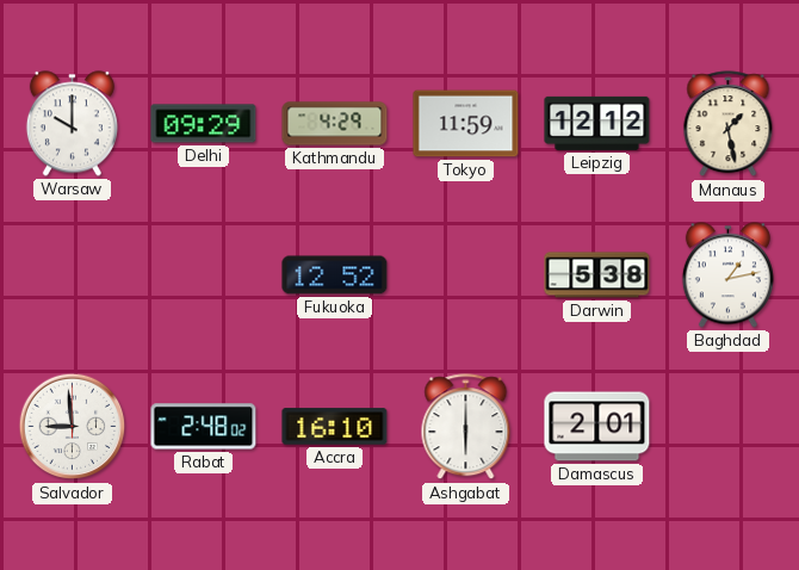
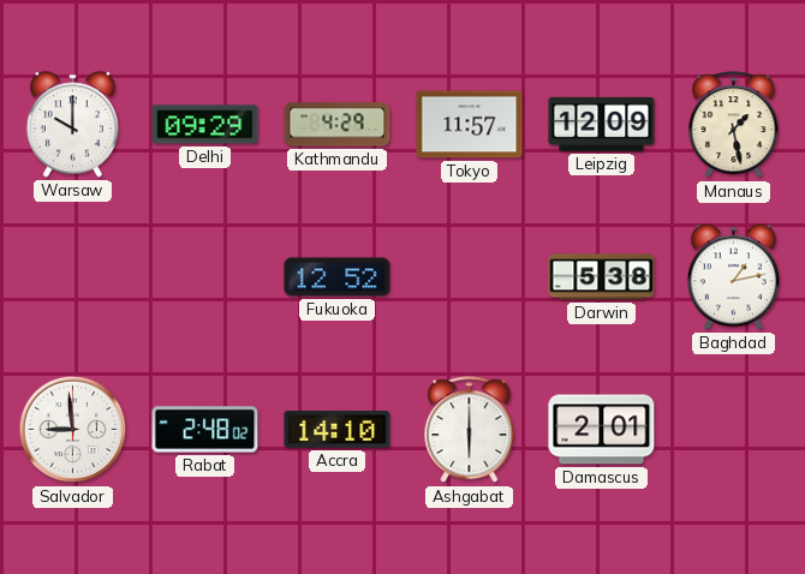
Tokyo: 11:59 -> 11:57
Leipzig: 12:12 -> 12:09
Accra: 16:10 -> 14:10
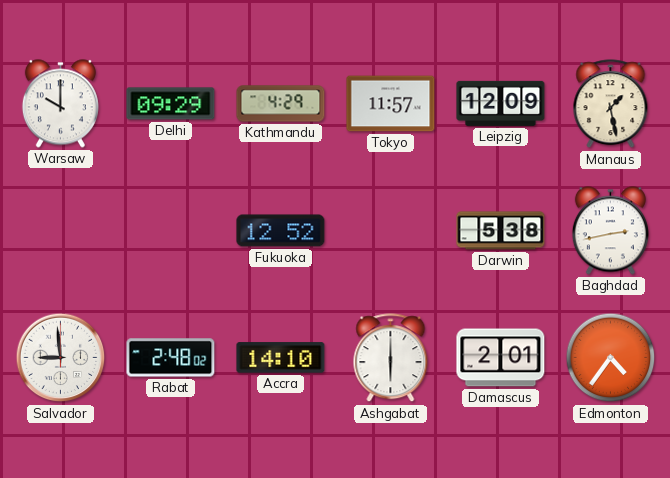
Baghdad: 1:13 -> 2:43
Edmonton: none -> 4:36
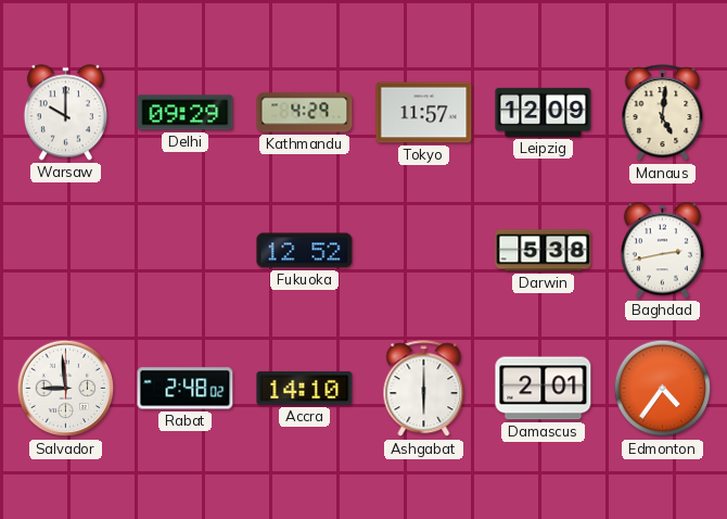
Manaus: 1:28 -> 5:01
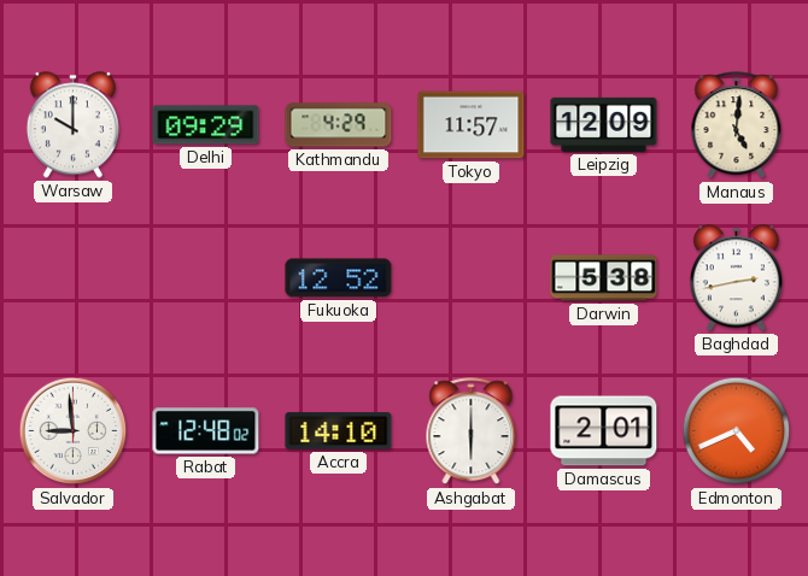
Rabat: 2:48 -> 12:48
Edmonton: 4:36 -> 4:41
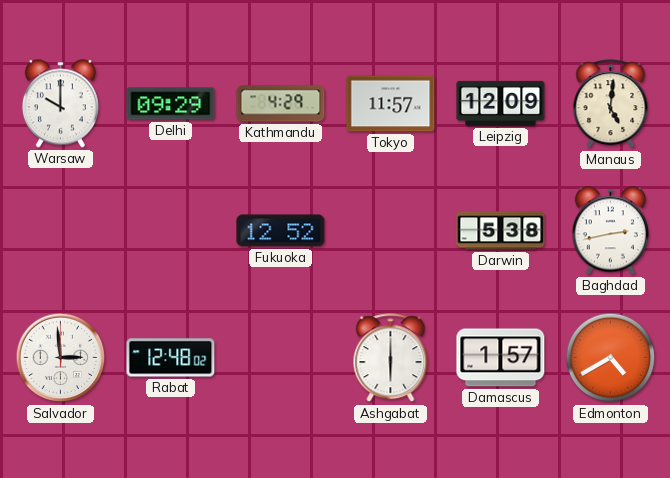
Salvador: 8:59 -> 2:59
Accra: 14:10 -> none
Damascus: 2:01 -> 1:57
Edmonton: 4:41 -> 4:40
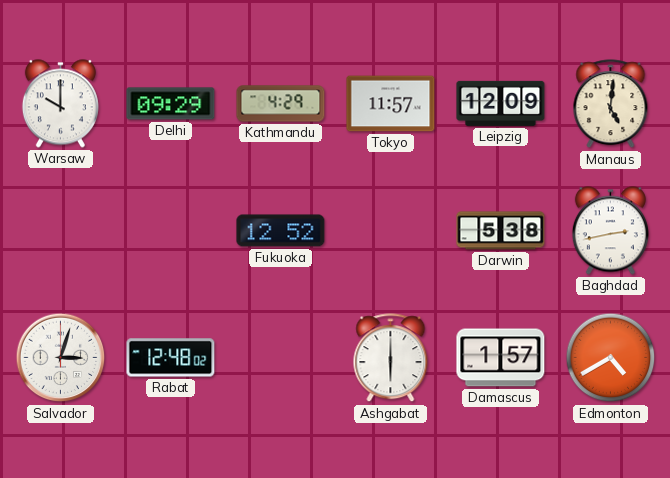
Salvador: 2:59 -> 3:03
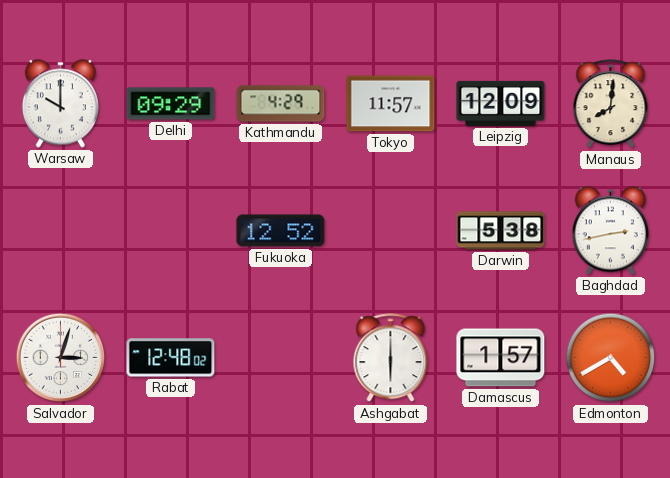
Manaus: 5:01 -> 8:01
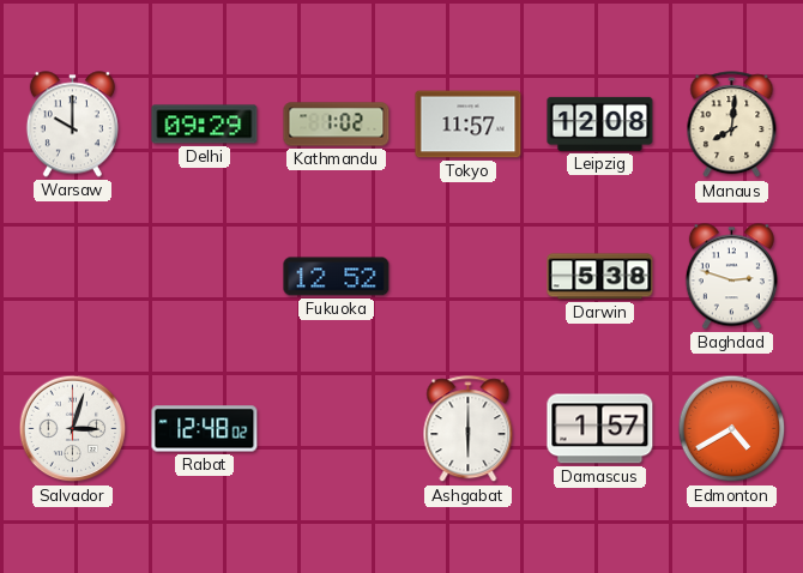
Kathmandu: 4:29 -> 1:02
Leipzig: 12:09 -> 12:08
Baghdad: 2:43 -> 2:48
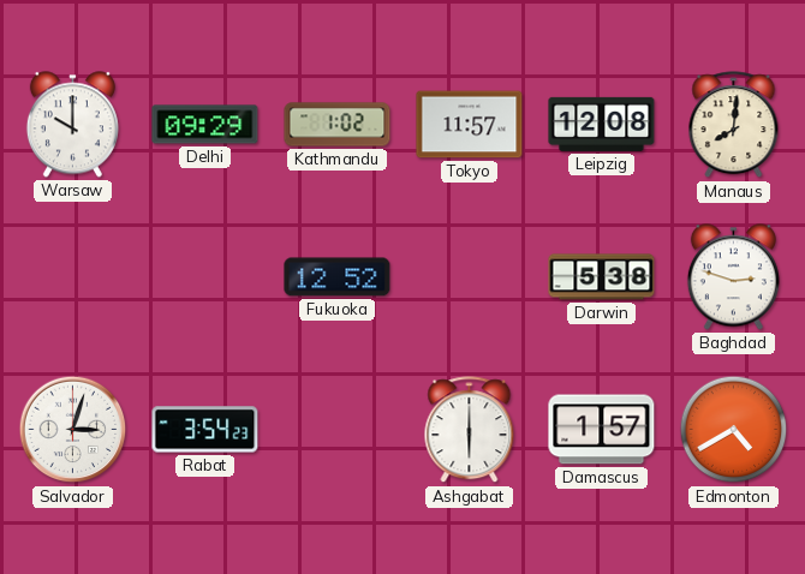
Rabat: 12:48 -> 3:54
